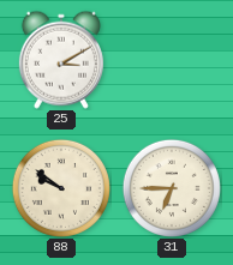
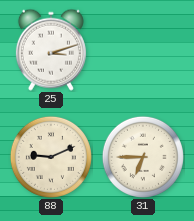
25: 3:10 -> 3:12
88: 9:51 -> 9:11
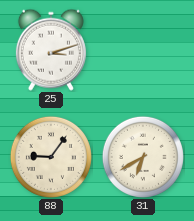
88: 9:11 -> 9:06
31: 6:45 -> 6:40
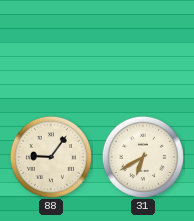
25: 3:12 -> none
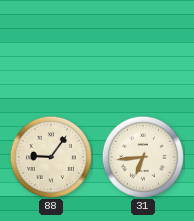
31: 6:40 -> 6:44
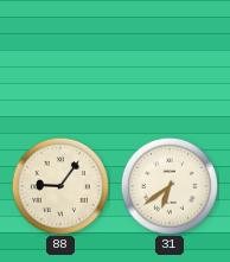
31: 6:44 -> 6:39
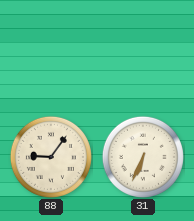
31: 6:39 -> 6:34
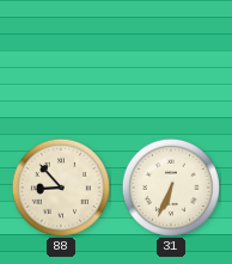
88: 9:06 -> 8:53
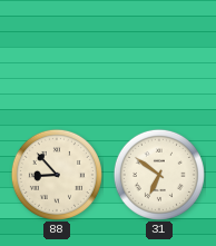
31: 6:34 -> 6:51
